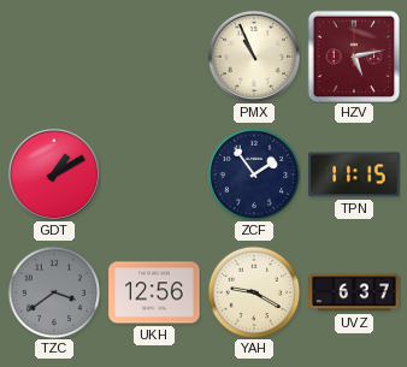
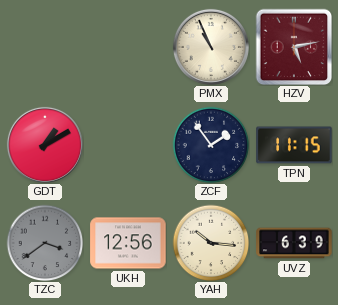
YAH: 9:20 -> 10:16
UVZ: 6:37 -> 6:39
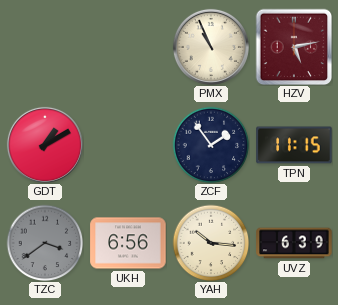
UKH: 12:56 -> 6:56
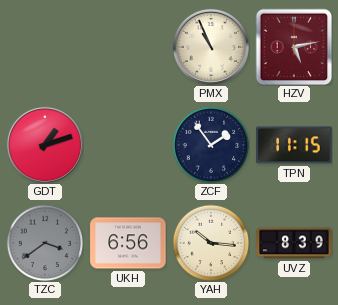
GDT: 1:10 -> 1:12
UVZ: 6:39 -> 8:39
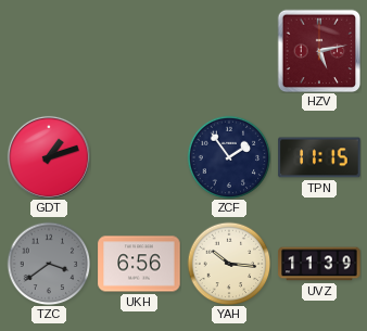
PMX: 10:56 -> none
UVZ: 8:39 -> 11:39
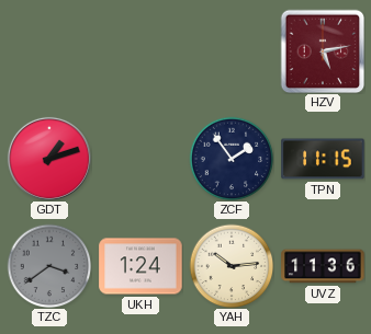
UKH: 6:56 -> 1:24
YAH: 10:16 -> 10:14
UVZ: 11:39 -> 11:36
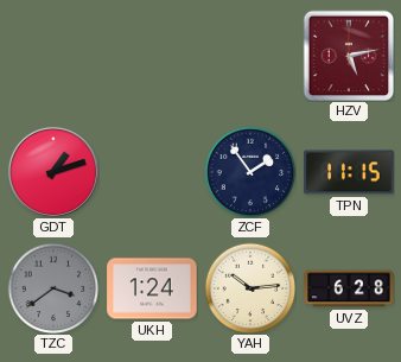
UVZ: 11:36 -> 6:28
